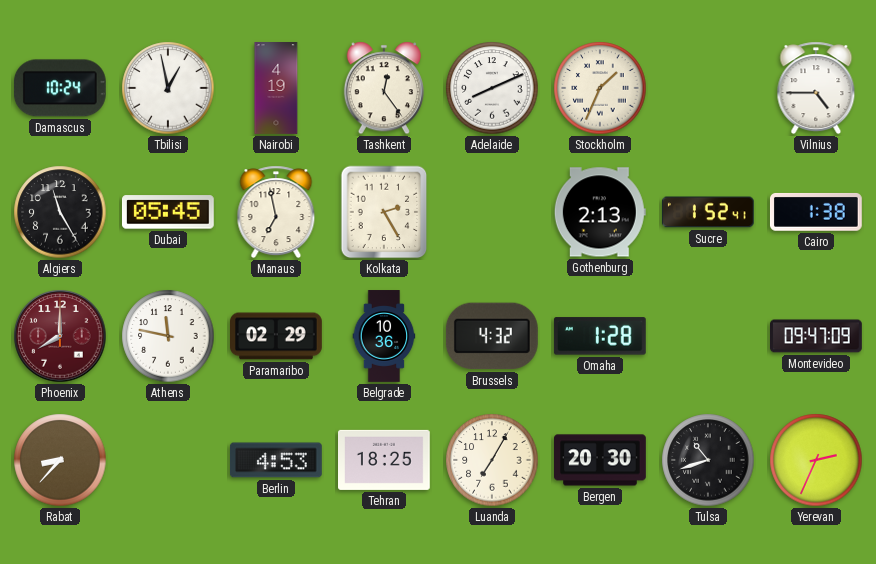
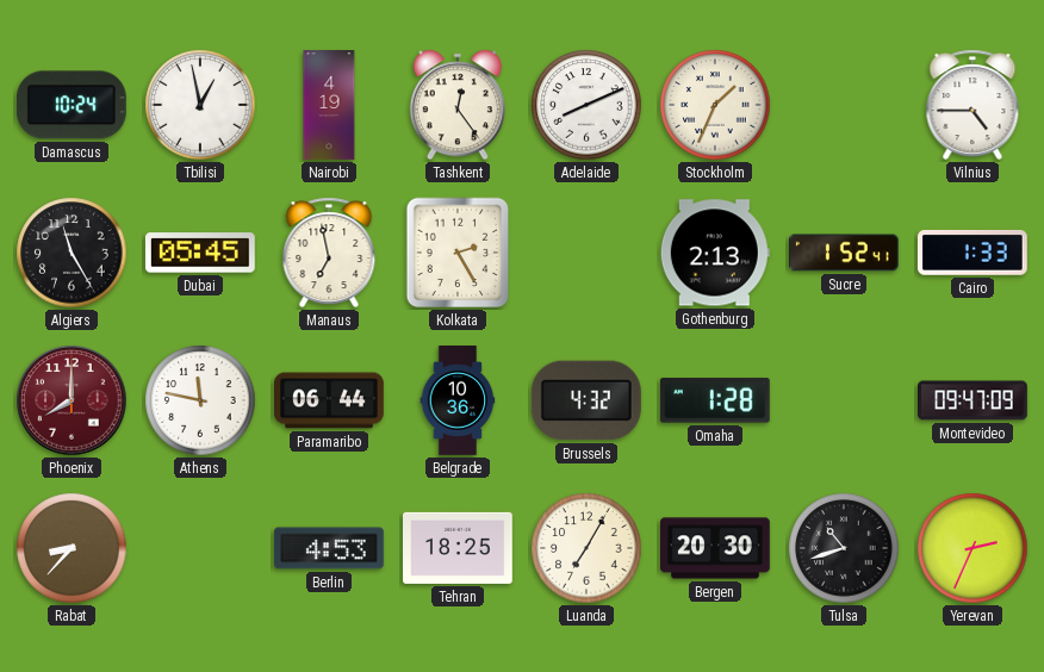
Cairo: 1:38 -> 1:33
Paramaribo: 02:29 -> 06:44
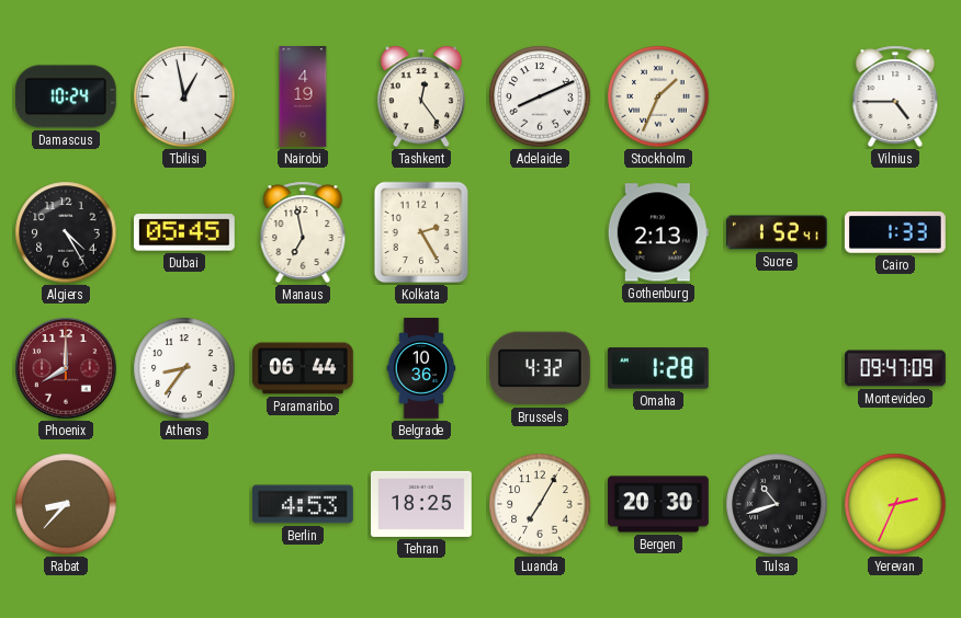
Algiers: 11:25 -> 4:25
Athens: 11:47 -> 8:36
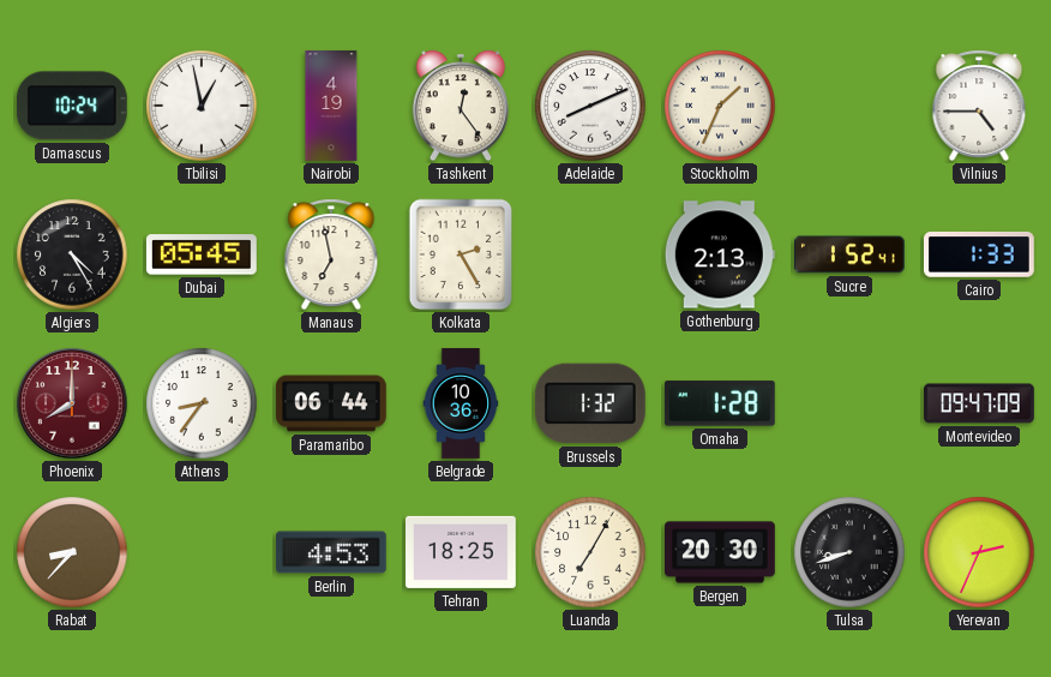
Brussels: 4:32 -> 1:32
Tulsa: 10:42 -> 8:42
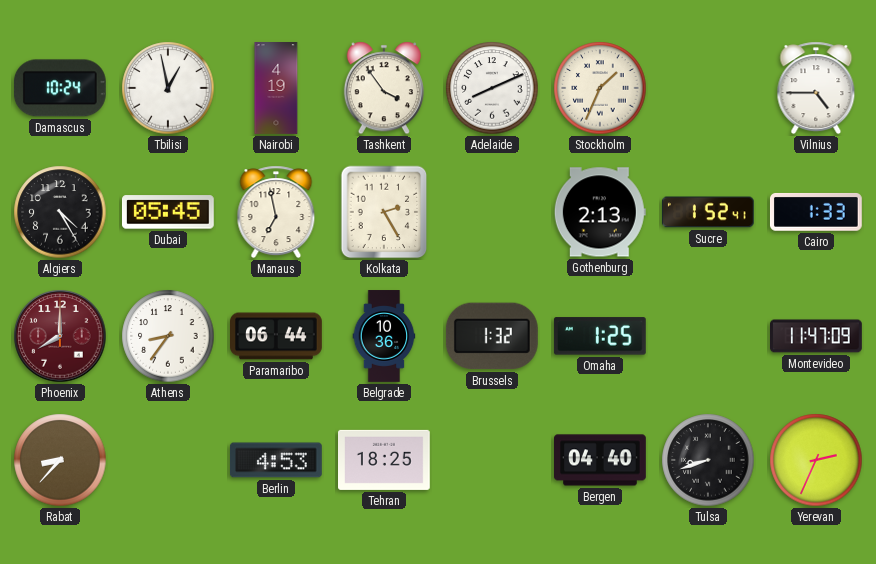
Tashkent: 12:24 -> 3:54
Omaha: 1:28 -> 1:25
Montevideo: 09:47 -> 11:47
Luanda: 7:05 -> none
Bergen: 20:30 -> 04:40
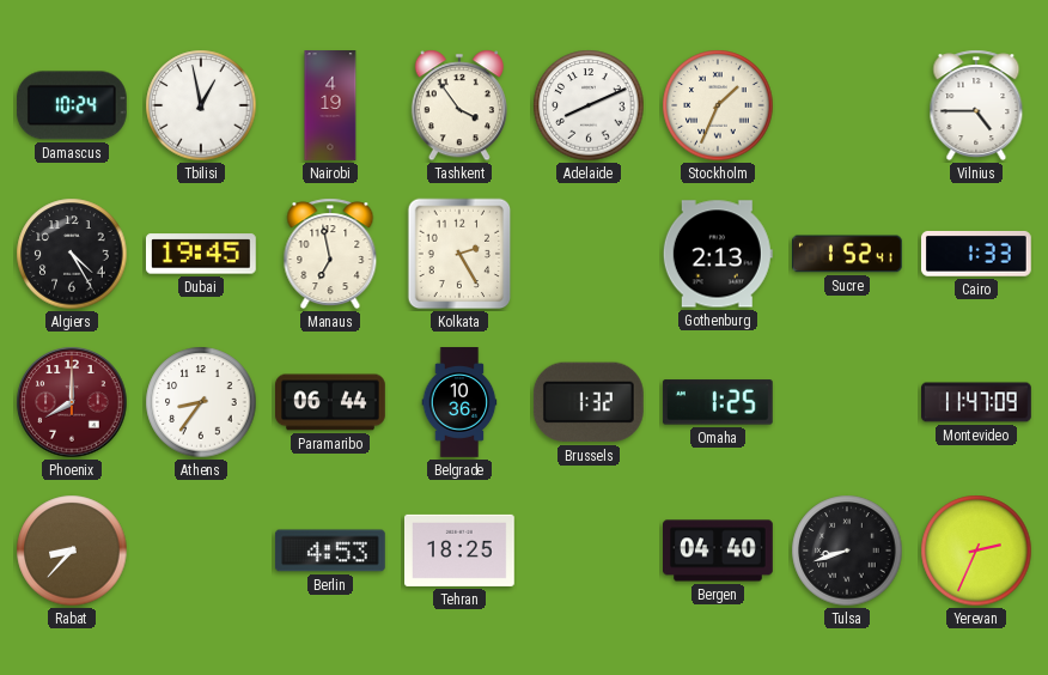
Dubai: 05:45 -> 19:45
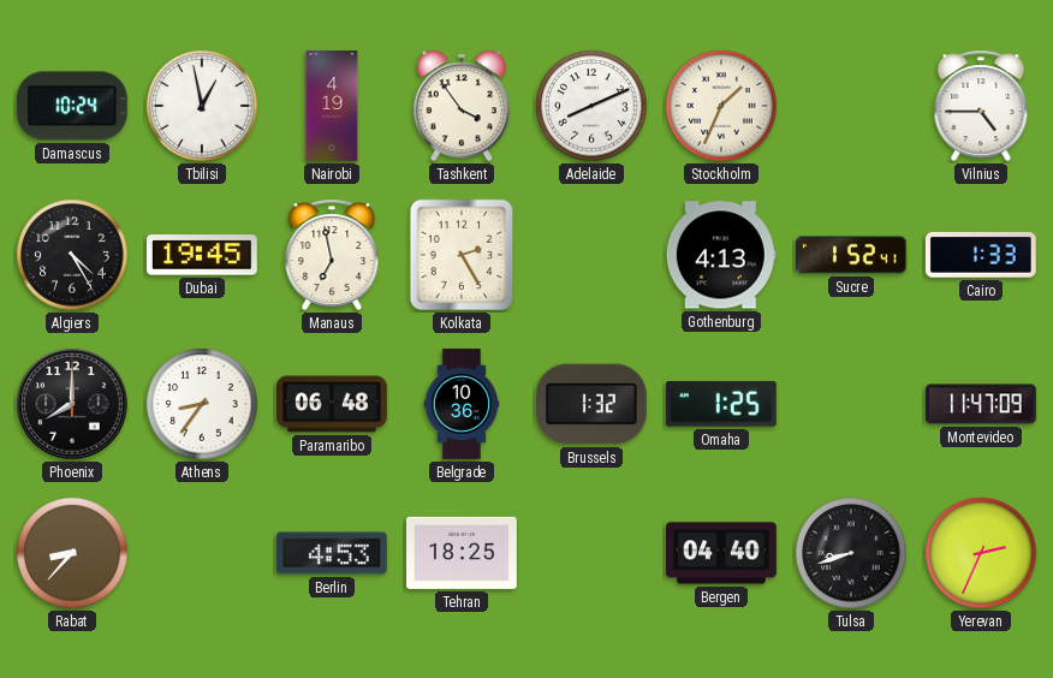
Gothenburg: 2:13 -> 4:13
Phoenix dial: burgundy -> black
Paramaribo: 06:44 -> 06:48
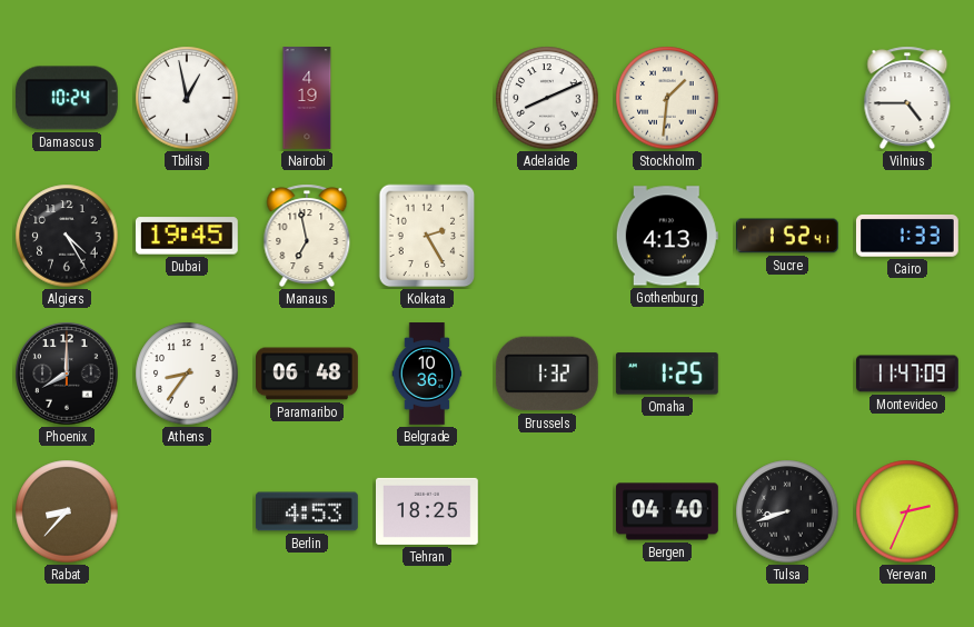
Tashkent: 3:54 -> none
Stockholm: 1:34 -> 1:31
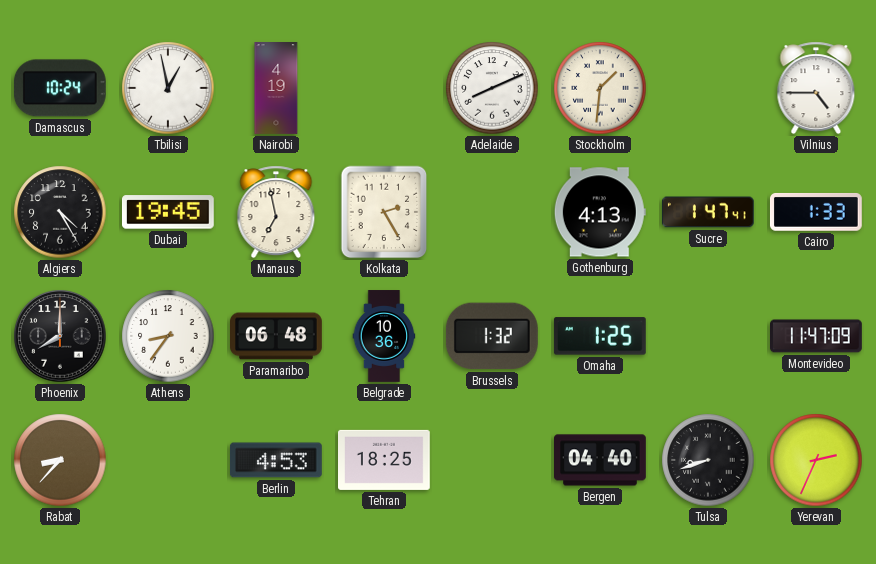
Sucre: 1:52 -> 1:47
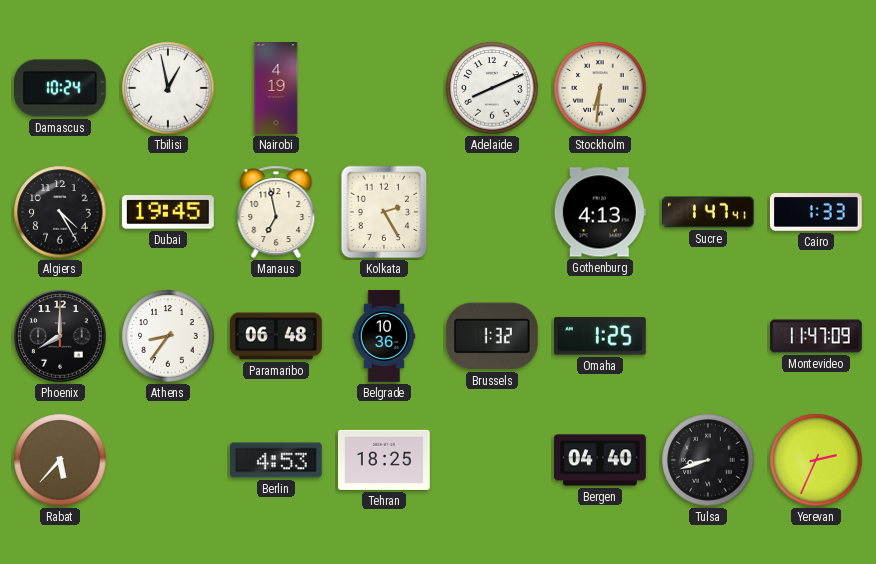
Stockholm: 1:31 -> 6:31
Vilnius: 4:45 -> none
Rabat: 8:37 -> 5:37
